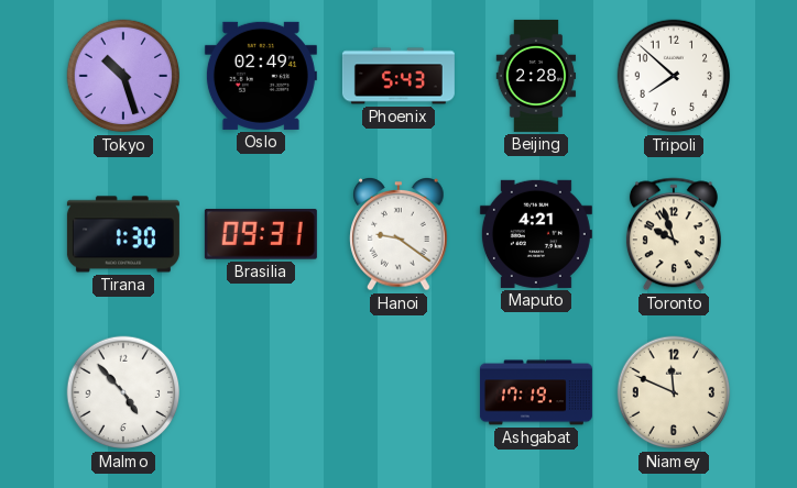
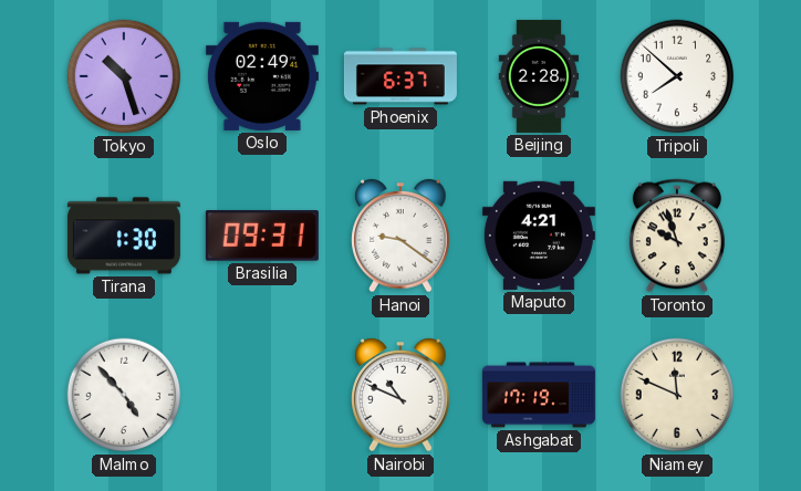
Phoenix: 5:43 -> 6:37
Nairobi: none -> 10:49
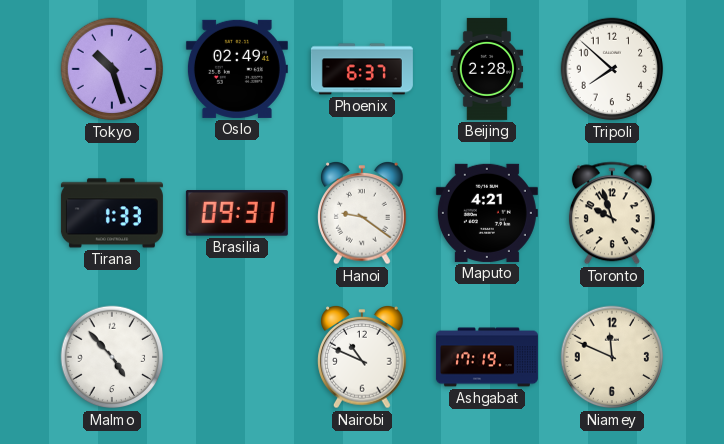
Tirana: 1:30 -> 1:33
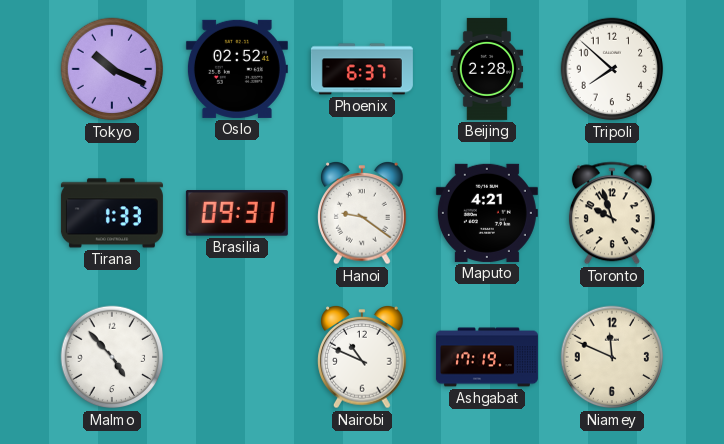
Tokyo: 10:27 -> 10:19
Oslo: 02:49 -> 02:52
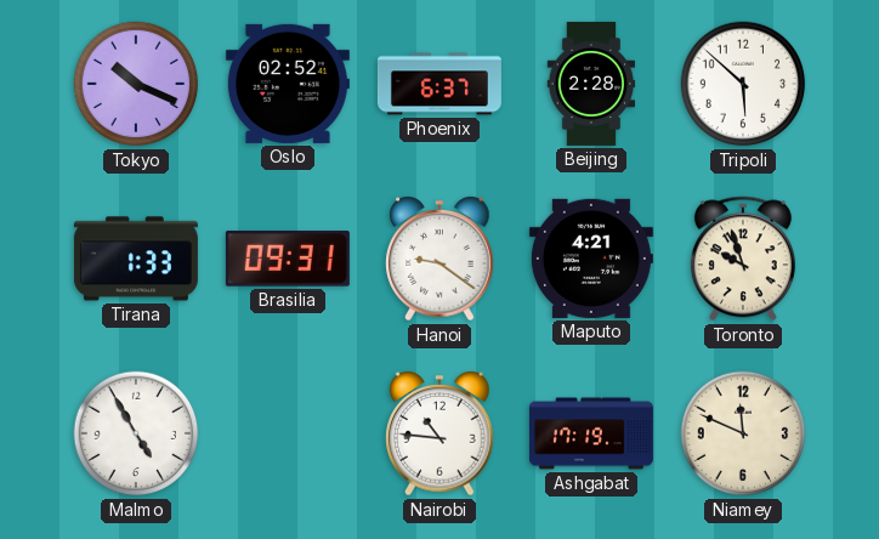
Tripoli: 7:52 -> 5:52
Malmo: 4:53 -> 4:55
Nairobi: 10:49 -> 10:46
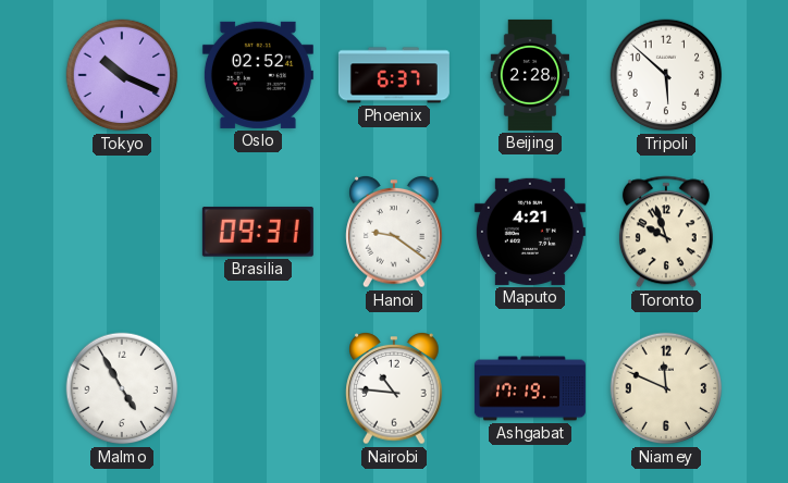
Tirana: 1:33 -> none
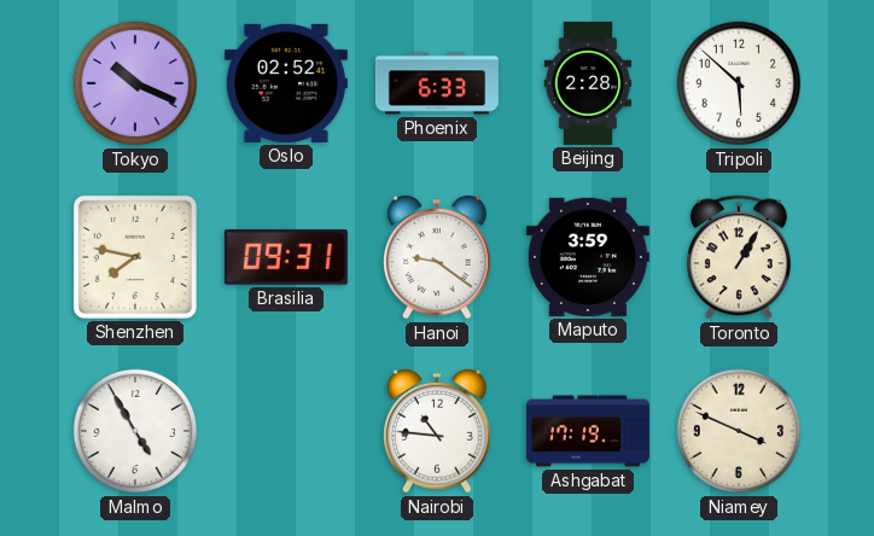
Phoenix: 6:37 -> 6:33
Shenzhen: none -> 7:47
Maputo: 4:21 -> 3:59
Toronto: 9:57 -> 1:05
Niamey: 11:49 -> 3:49
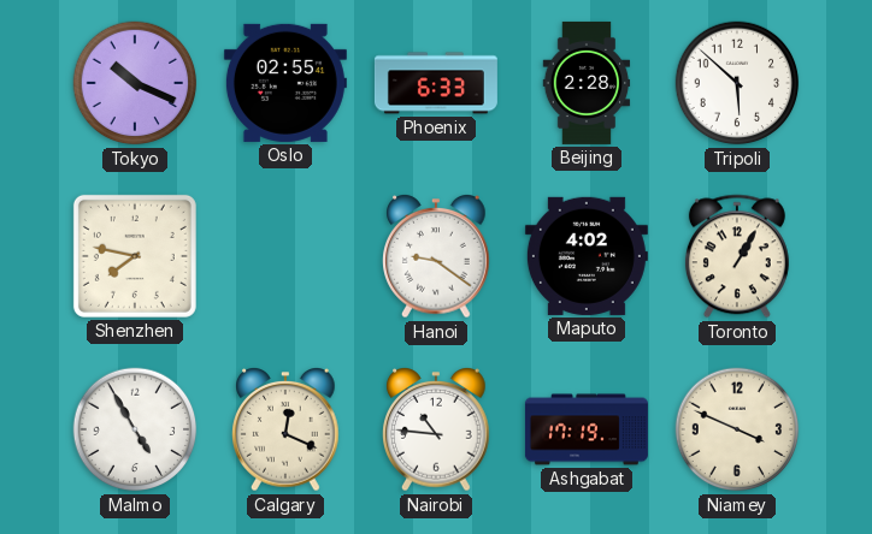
Oslo: 02:52 -> 02:55
Brasilia: 09:31 -> none
Maputo: 3:59 -> 4:02
Calgary: none -> 12:19
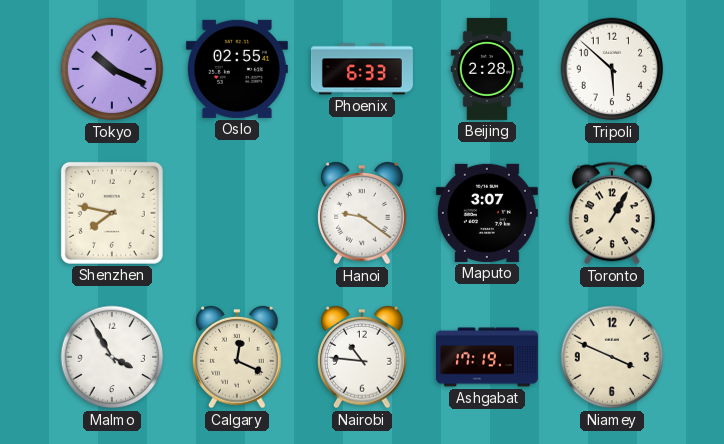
Maputo: 4:02 -> 3:07
Malmo: 4:55 -> 3:55
